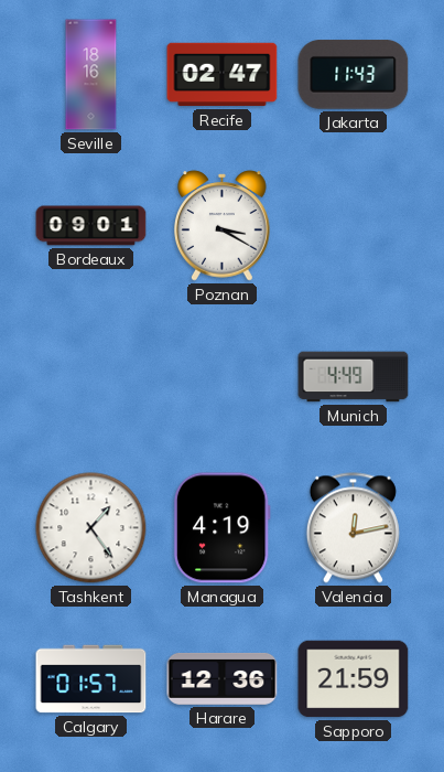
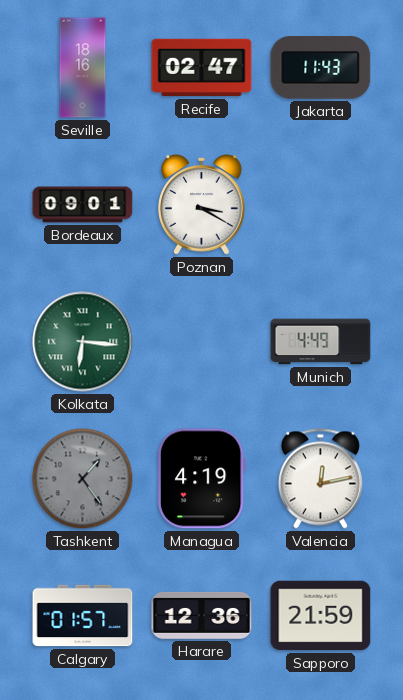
Kolkata: none -> 6:16
Tashkent dial: white -> grey
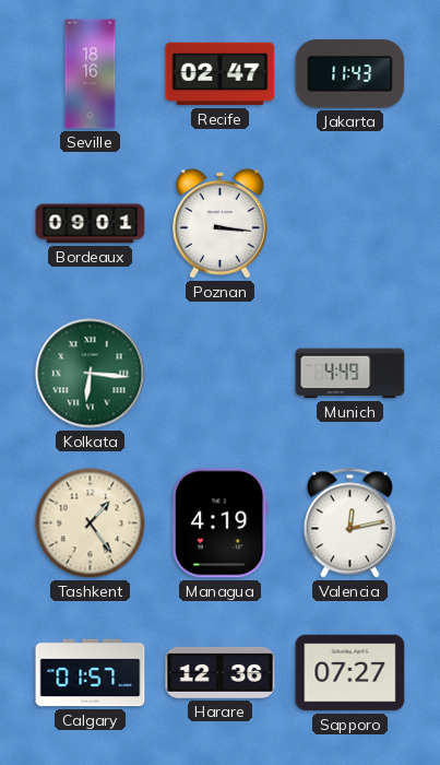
Poznan: 3:20 -> 3:16
Tashkent dial: grey -> cream
Sapporo: 21:59 -> 07:27
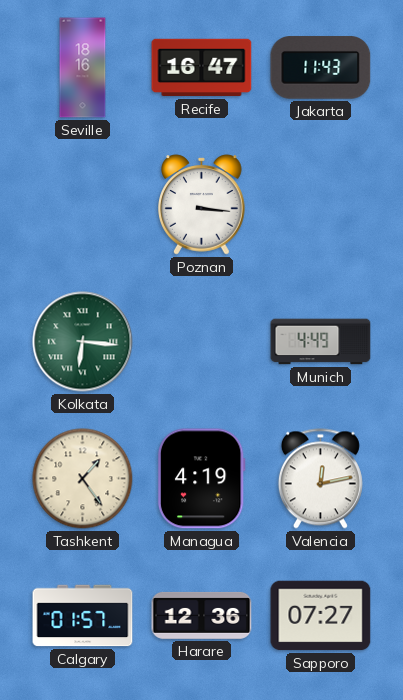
Recife: 02:47 -> 16:47
Bordeaux: 09:01 -> none
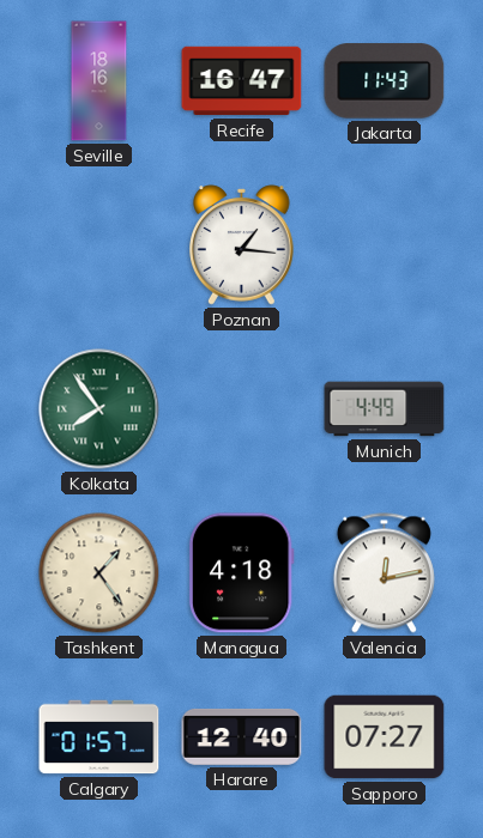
Poznan: 3:16 -> 1:16
Kolkata: 6:16 -> 7:54
Managua: 4:19 -> 4:18
Harare: 12:36 -> 12:40
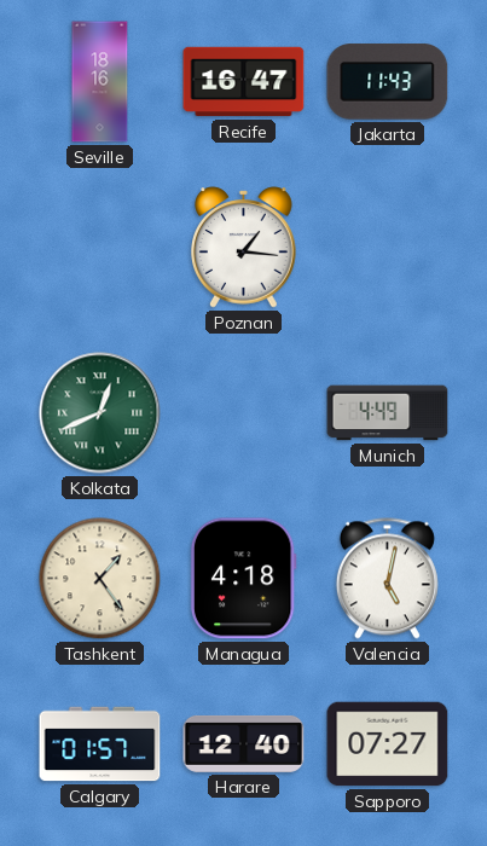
Kolkata: 7:54 -> 12:41
Valencia: 12:13 -> 5:02
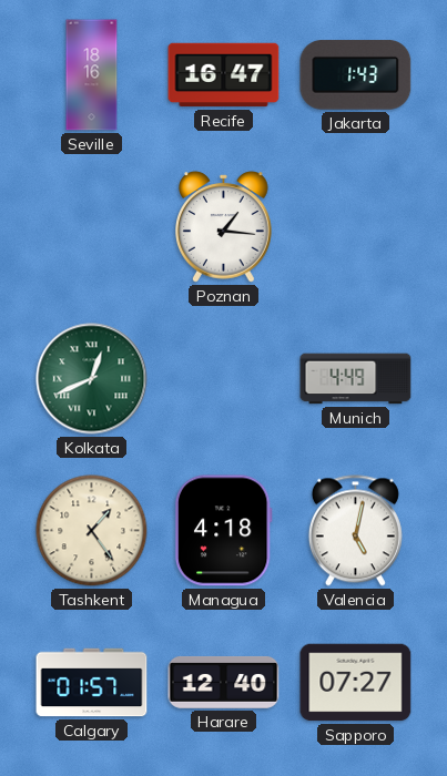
Jakarta: 11:43 -> 1:43
